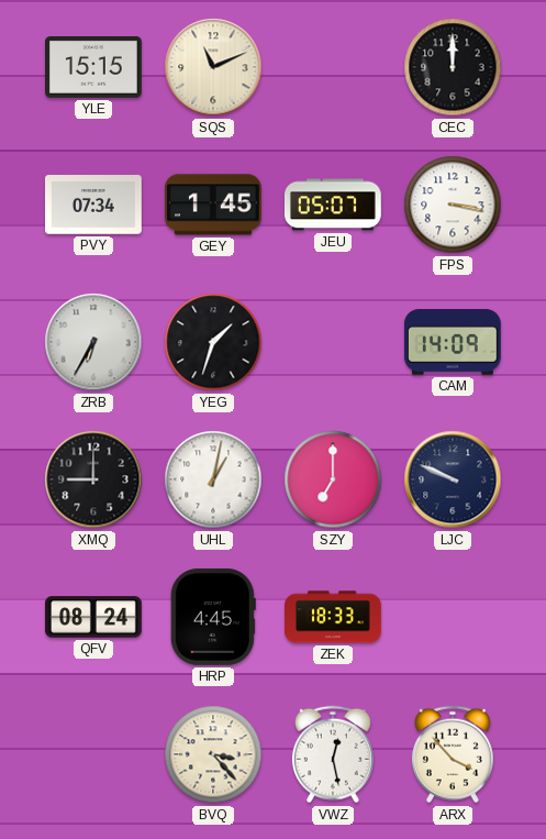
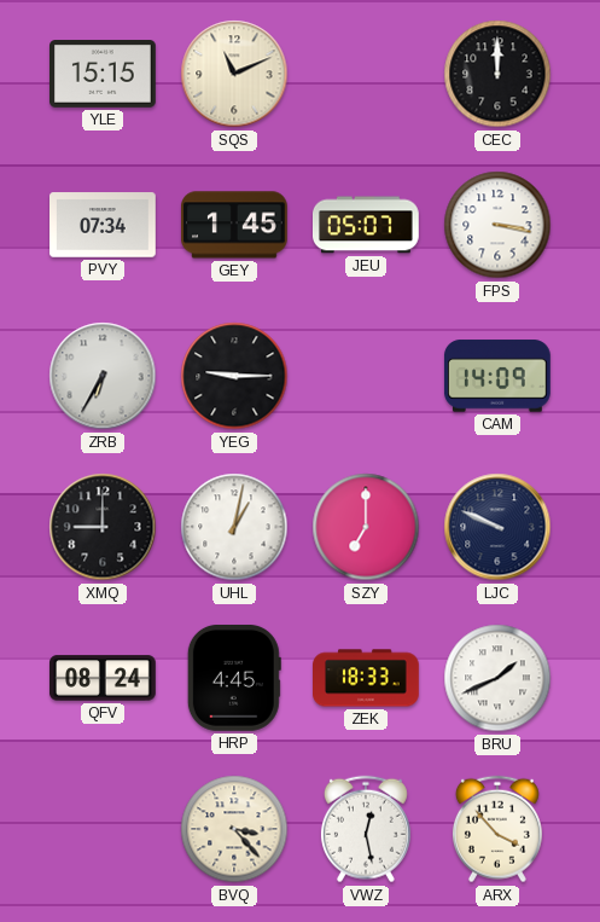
YEG: 1:33 -> 9:15
BRU: none -> 1:41
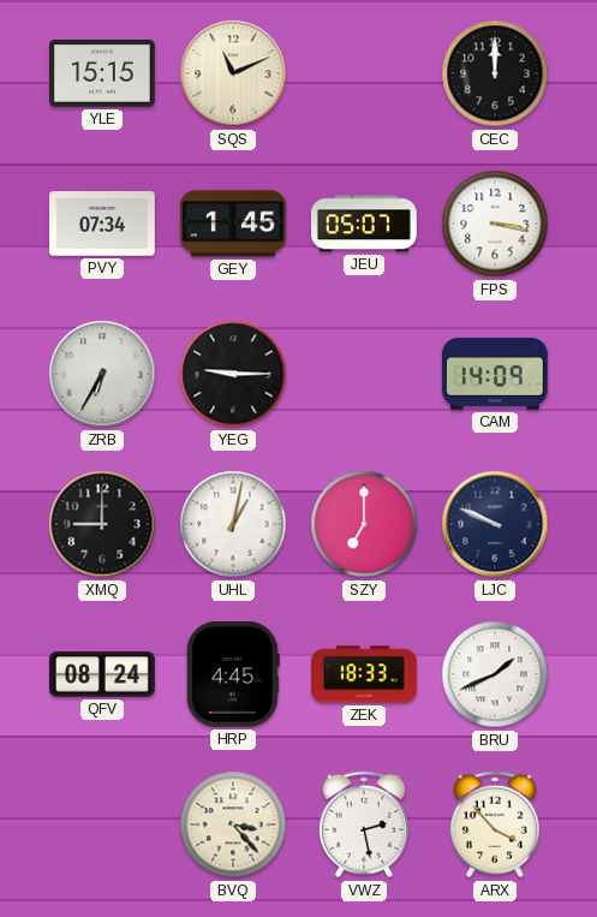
VWZ: 12:28 -> 2:28
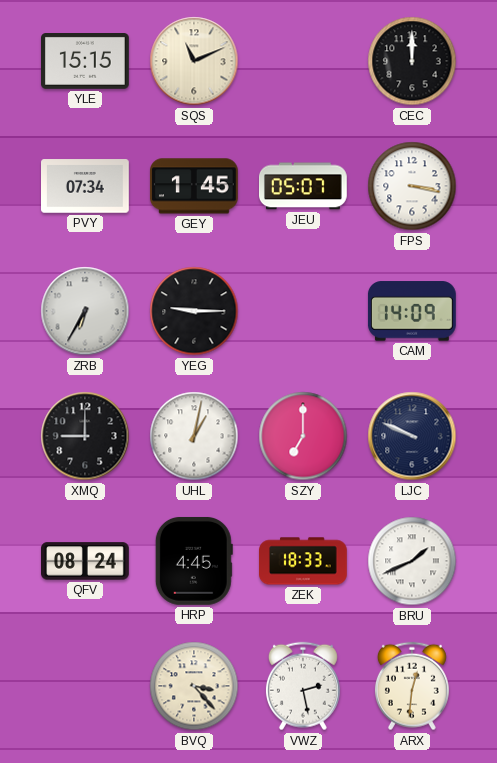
ARX: 3:53 -> 12:31
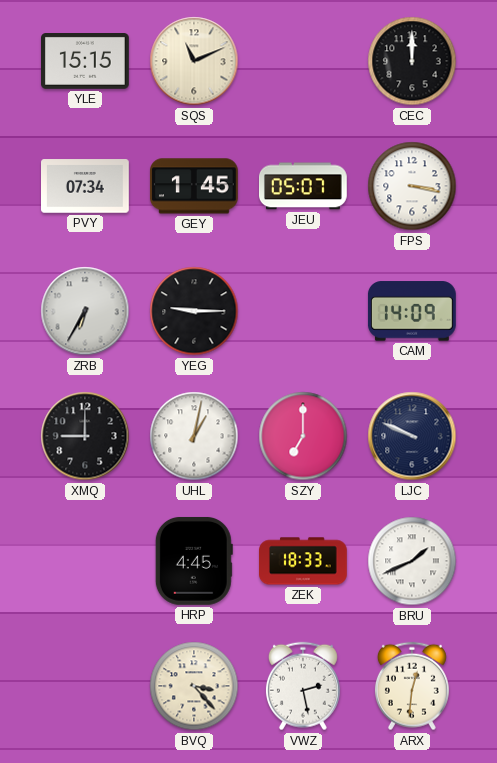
QFV: 08:24 -> none
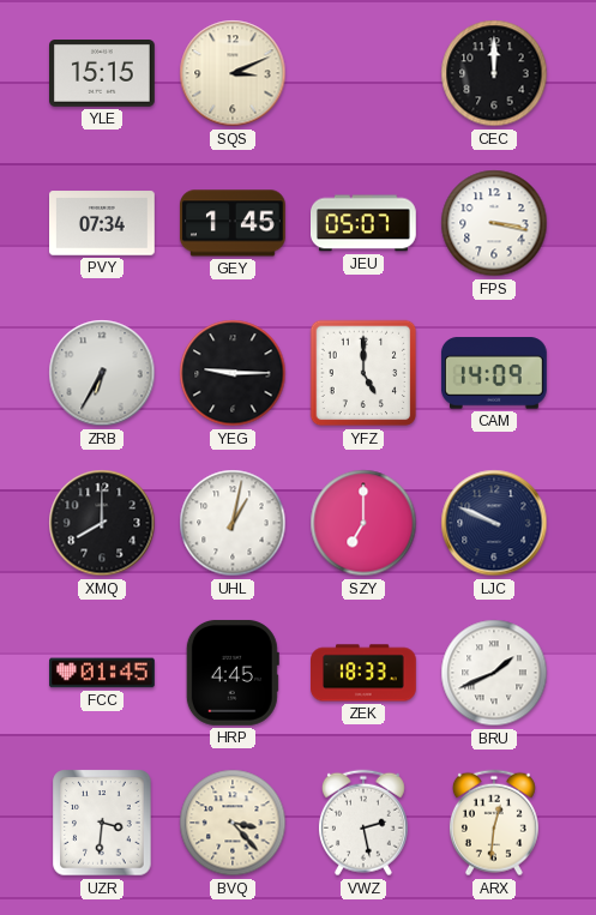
SQS: 11:11 -> 3:11
YFZ: none -> 5:00
XMQ: 9:00 -> 8:00
FCC: none -> 01:45
UZR: none -> 3:31
